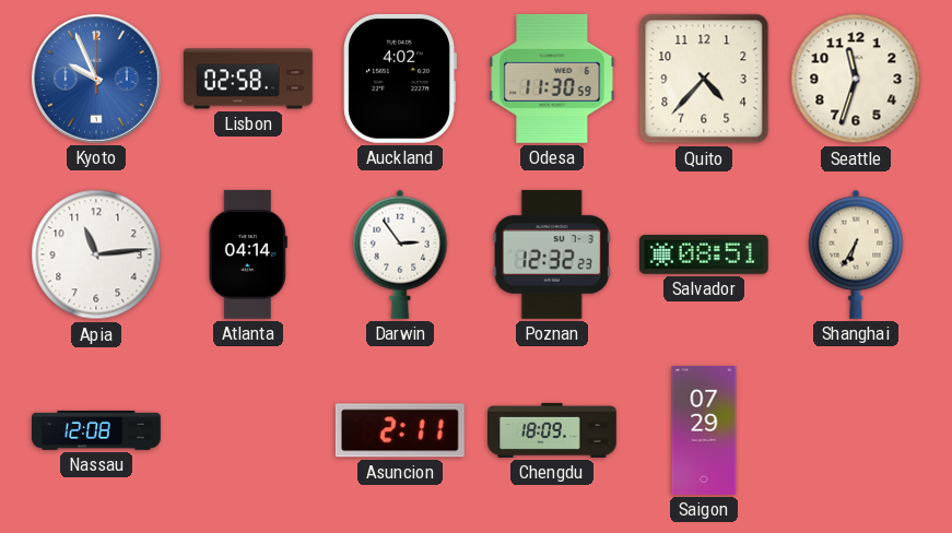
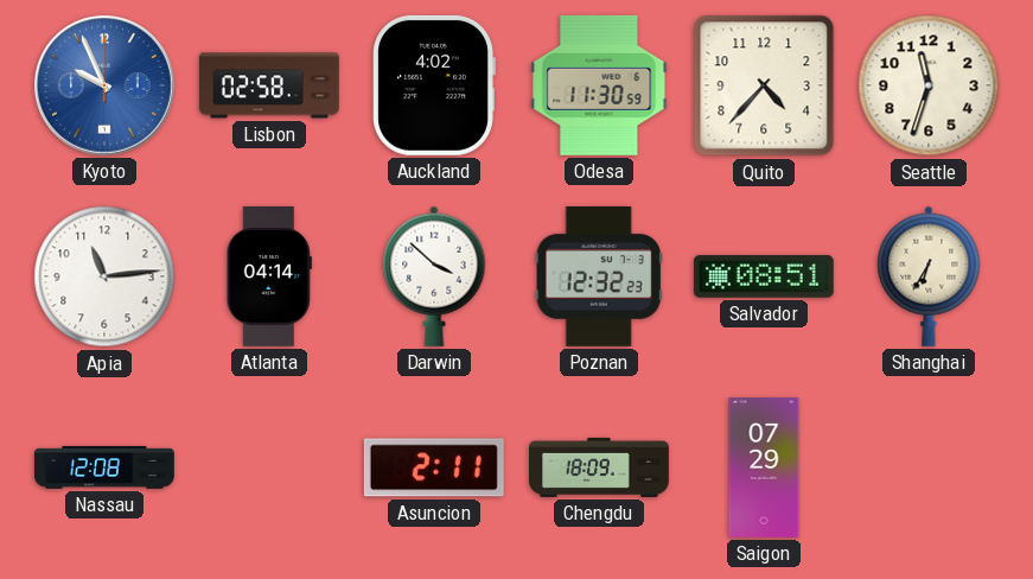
Darwin: 2:54 -> 3:52
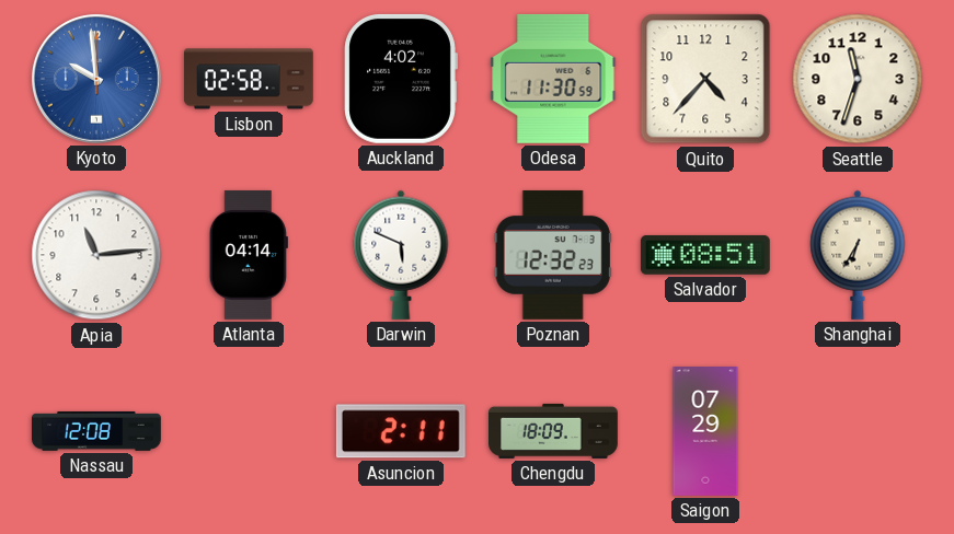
Kyoto: 9:56 -> 9:59
Darwin: 3:52 -> 5:49
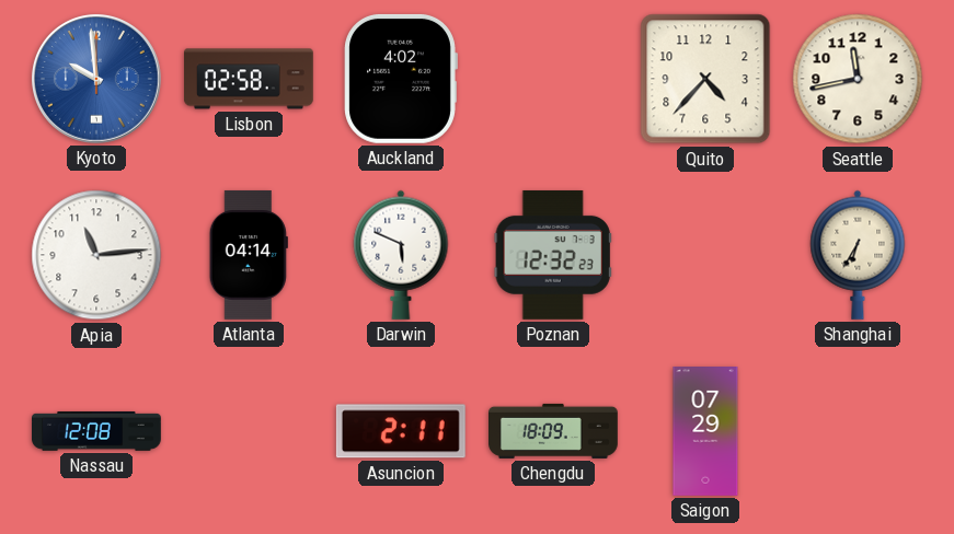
Odesa: 11:30 -> none
Seattle: 11:33 -> 11:43
Salvador: 08:51 -> none
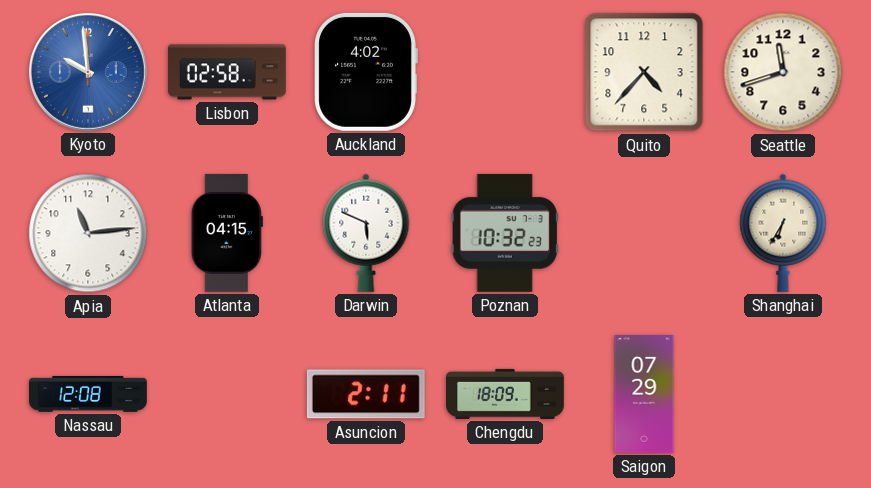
Seattle: 11:43 -> 11:42
Atlanta: 04:14 -> 04:15
Poznan: 12:32 -> 10:32
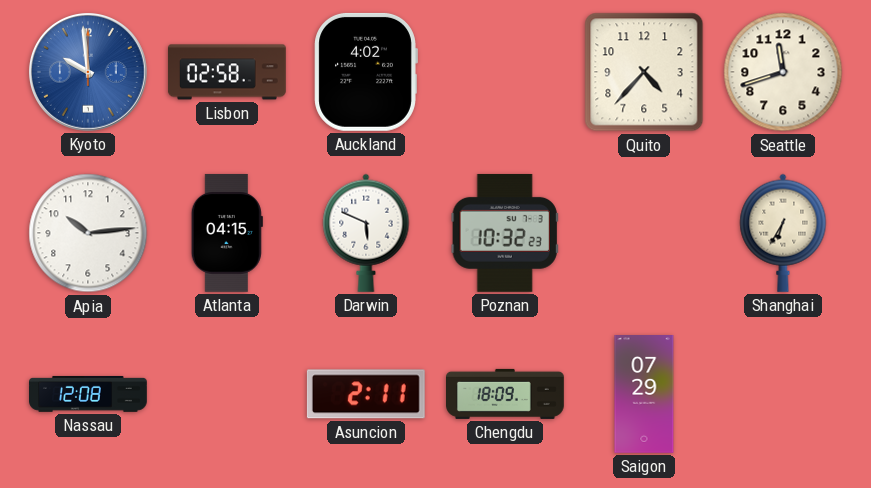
Apia: 11:14 -> 10:14
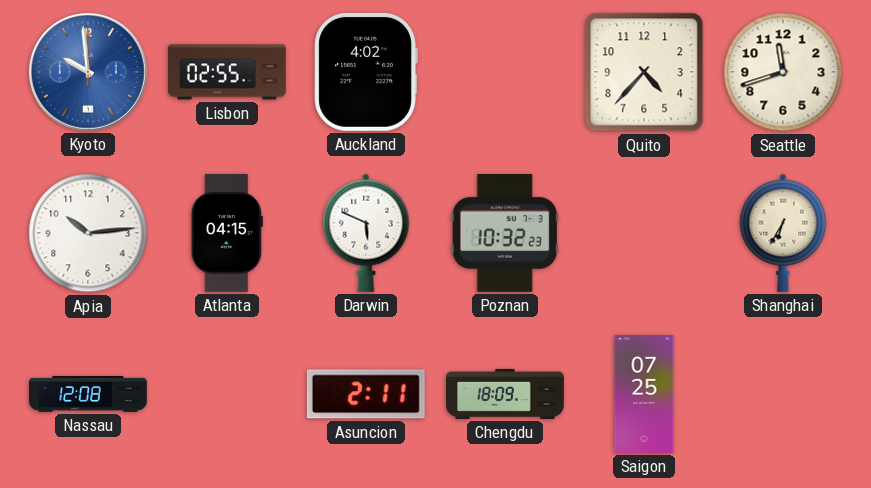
Lisbon: 02:58 -> 02:55
Saigon: 07:29 -> 07:25
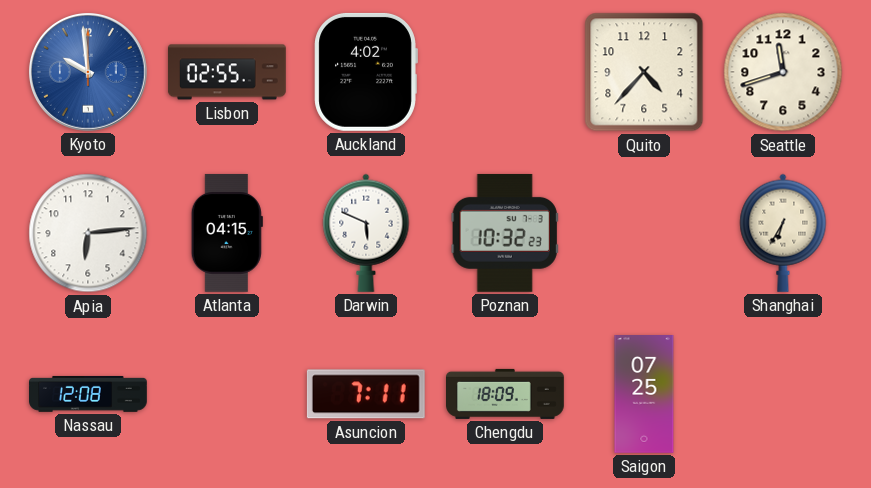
Apia: 10:14 -> 6:14
Asuncion: 2:11 -> 7:11
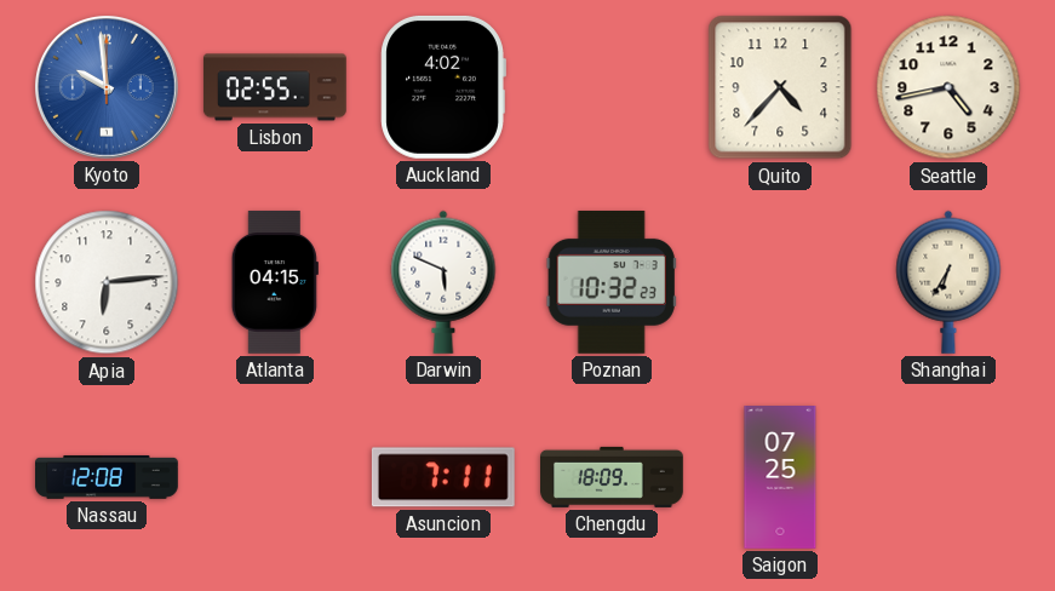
Seattle: 11:42 -> 4:43
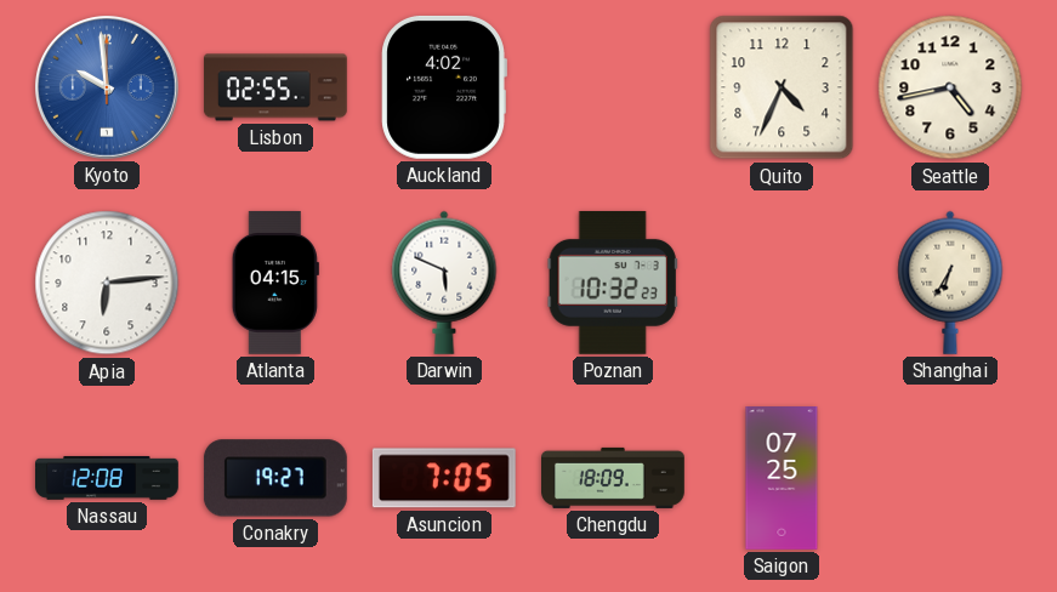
Quito: 4:37 -> 4:34
Conakry: none -> 19:27
Asuncion: 7:11 -> 7:05
